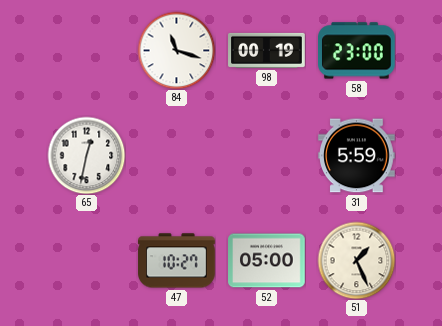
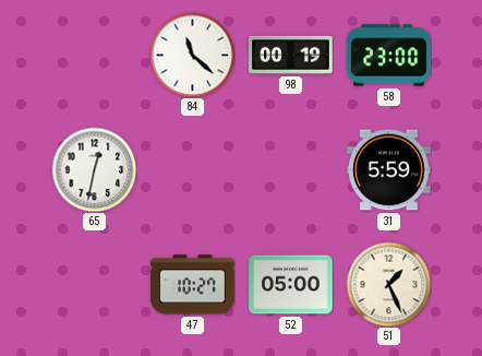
84: 11:18 -> 11:22
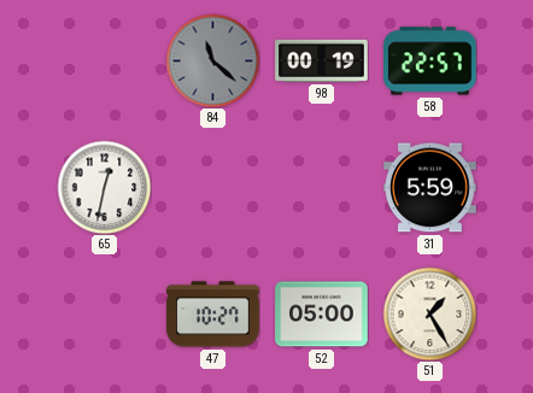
84 dial: white -> grey
58: 23:00 -> 22:57
51: 1:26 -> 1:25
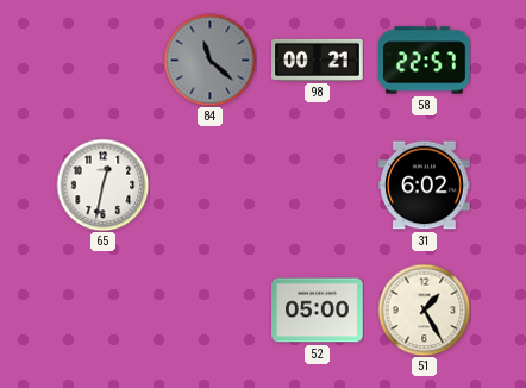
98: 00:19 -> 00:21
31: 5:59 -> 6:02
47: 10:27 -> none
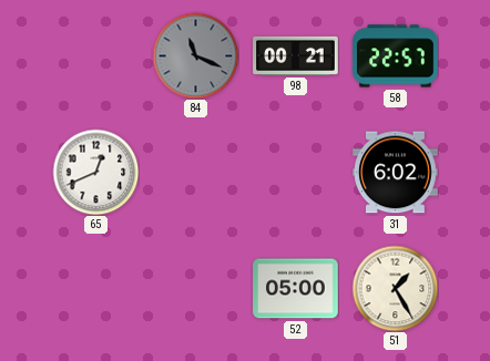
84: 11:22 -> 11:19
65: 12:32 -> 12:41
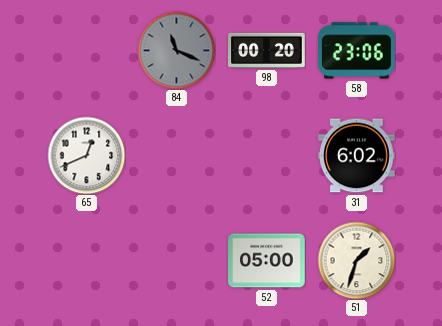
98: 00:21 -> 00:20
58: 22:57 -> 23:06
51: 1:25 -> 1:33
